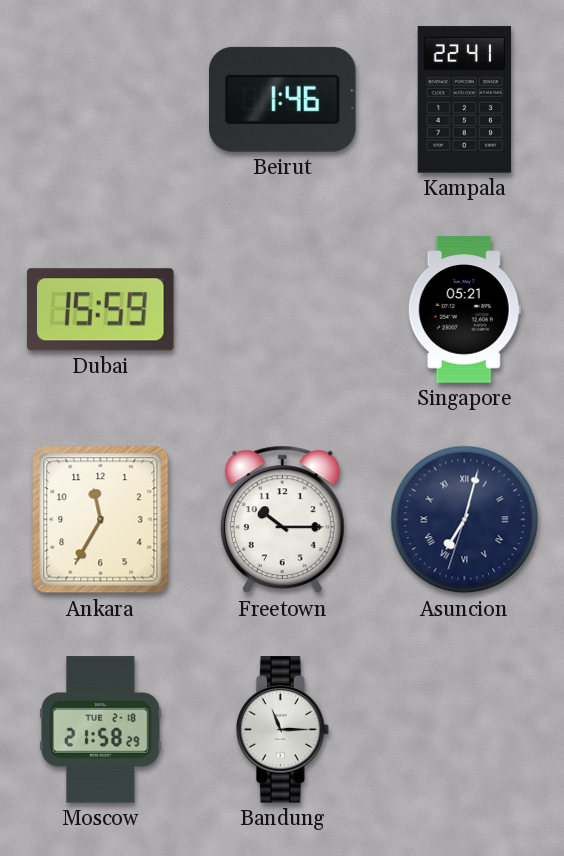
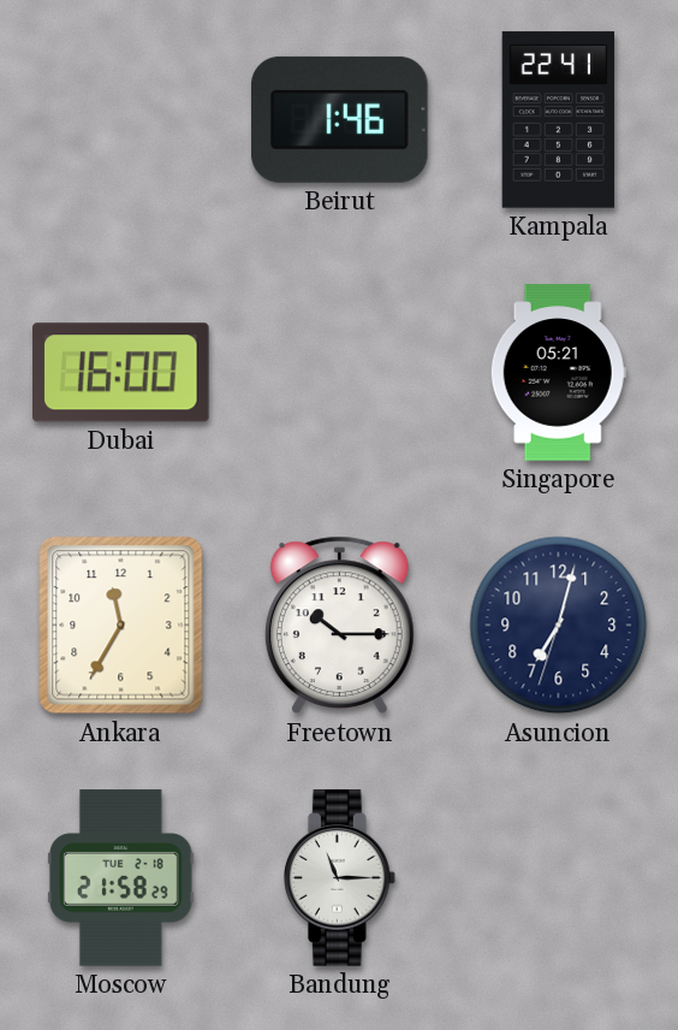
Dubai: 15:59 -> 16:00
Asuncion numerals: Roman -> Arabic
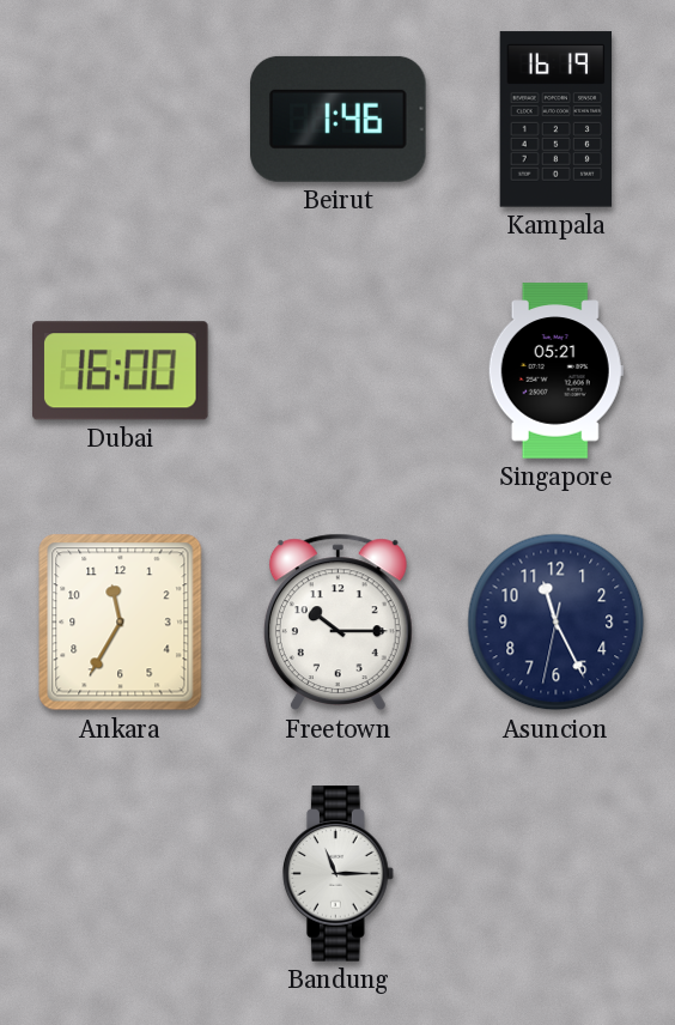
Kampala: 22:41 -> 16:19
Asuncion: 7:02 -> 11:25
Moscow: 21:58 -> none
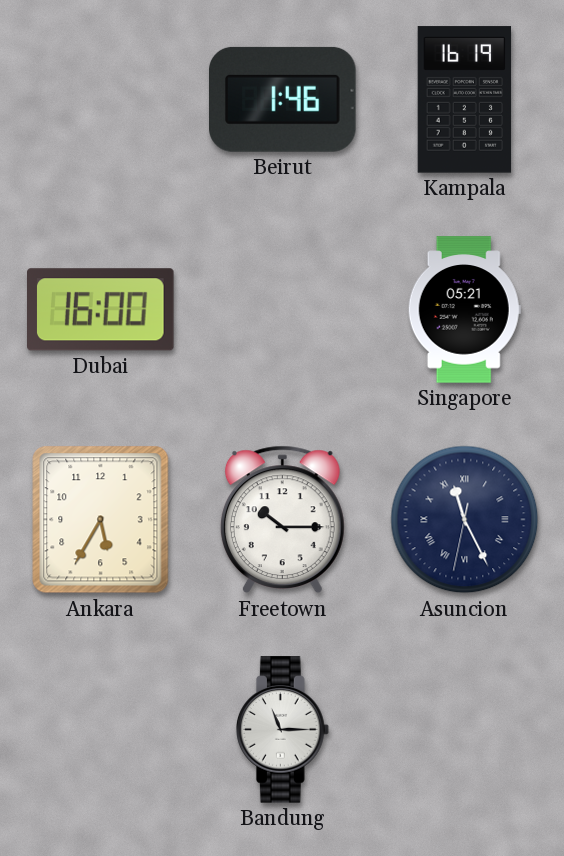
Ankara: 11:35 -> 5:35
Asuncion numerals: Arabic -> Roman
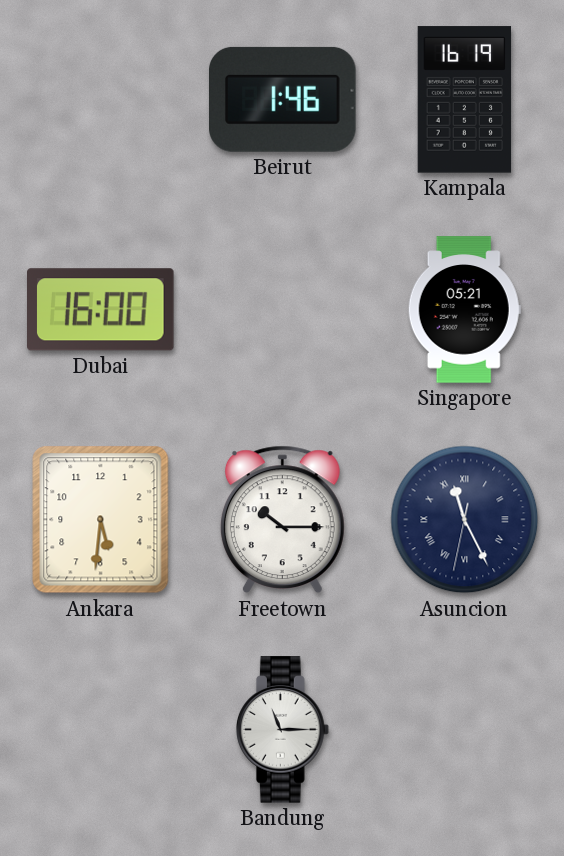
Ankara: 5:35 -> 5:31
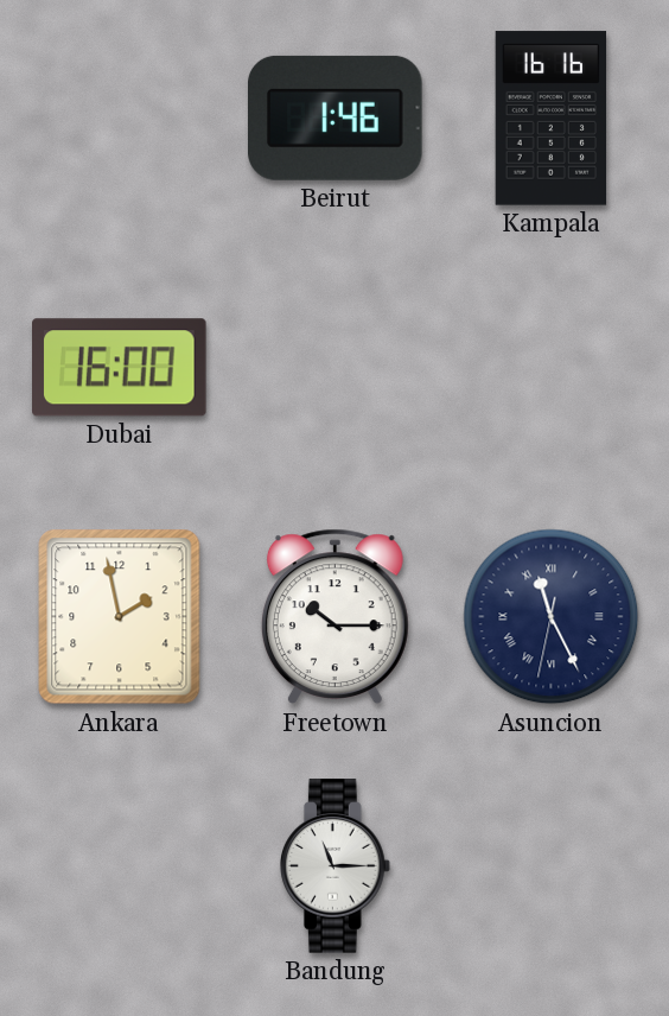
Kampala: 16:19 -> 16:16
Singapore: 05:21 -> none
Ankara: 5:31 -> 1:58
